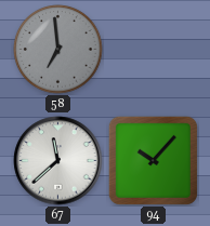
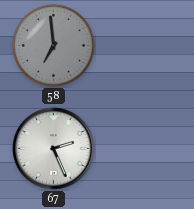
67: 11:38 -> 2:26
94: 10:07 -> none
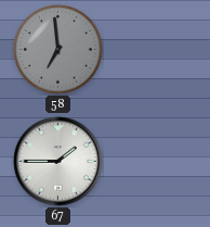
67: 2:26 -> 1:45
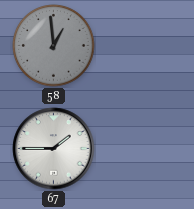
58: 6:59 -> 12:59
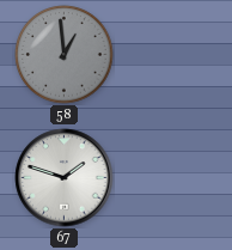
67: 1:45 -> 1:48
